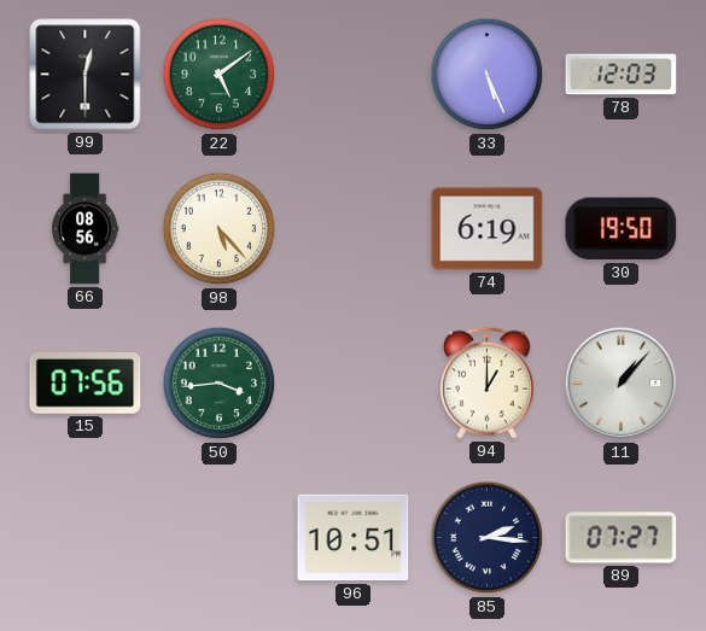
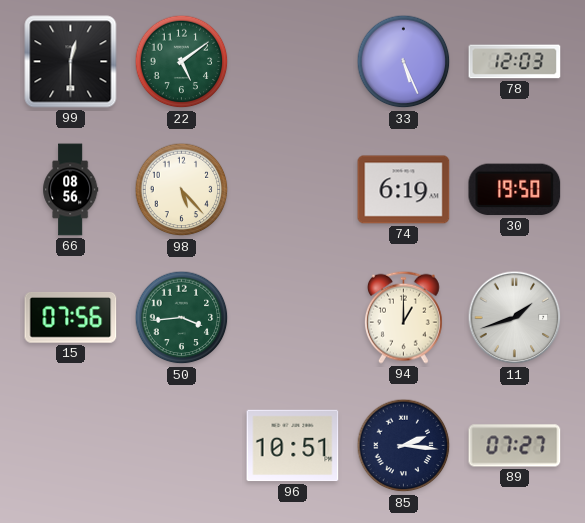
11: 1:07 -> 1:42
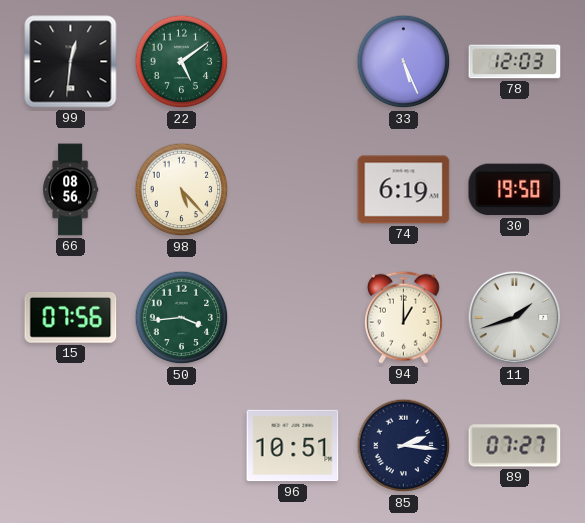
99: 12:30 -> 12:31
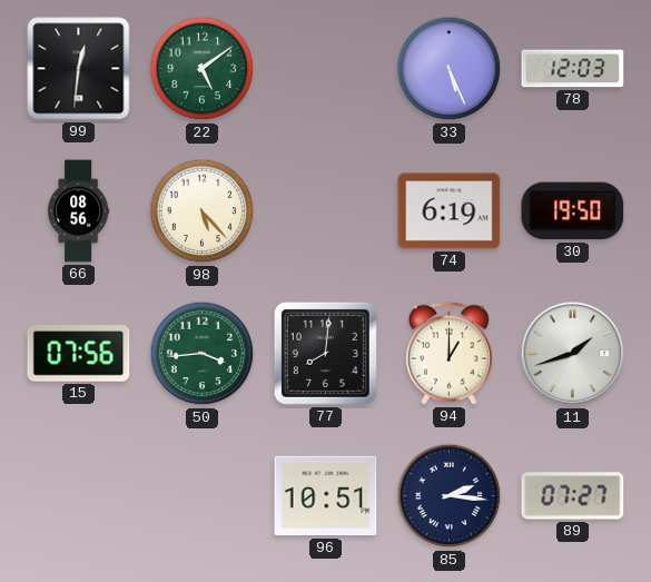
77: none -> 8:01
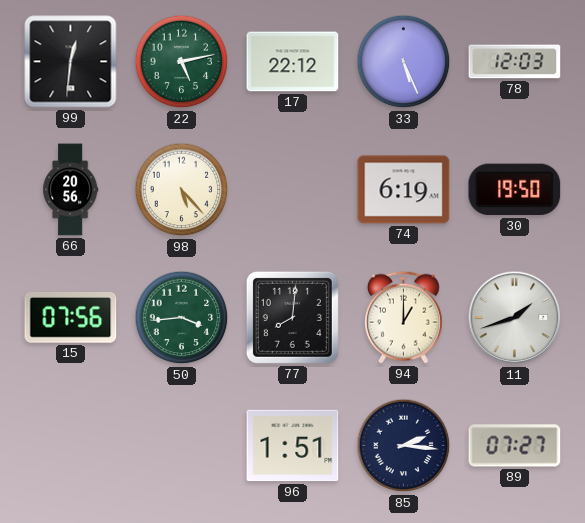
22: 5:09 -> 5:13
17: none -> 22:12
66: 08:56 -> 20:56
96: 10:51 -> 1:51
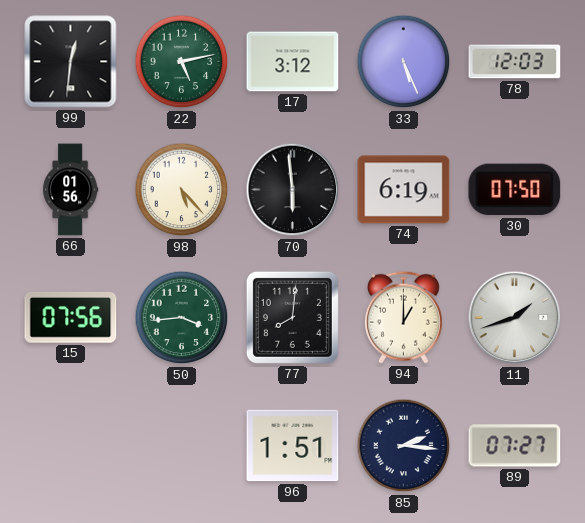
17: 22:12 -> 3:12
66: 20:56 -> 01:56
70: none -> 5:59
30: 19:50 -> 07:50
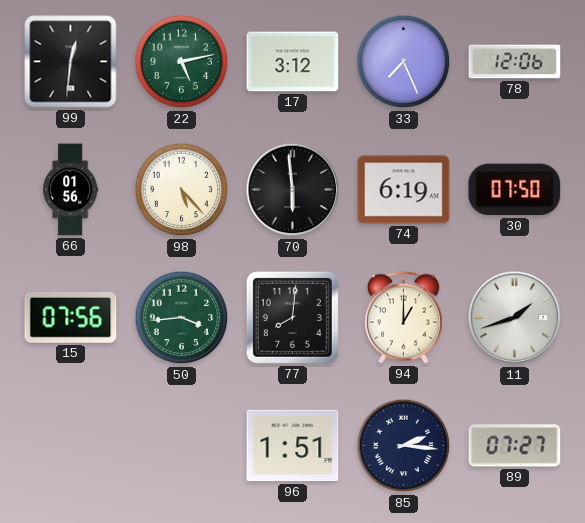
33: 5:26 -> 7:26
78: 12:03 -> 12:06
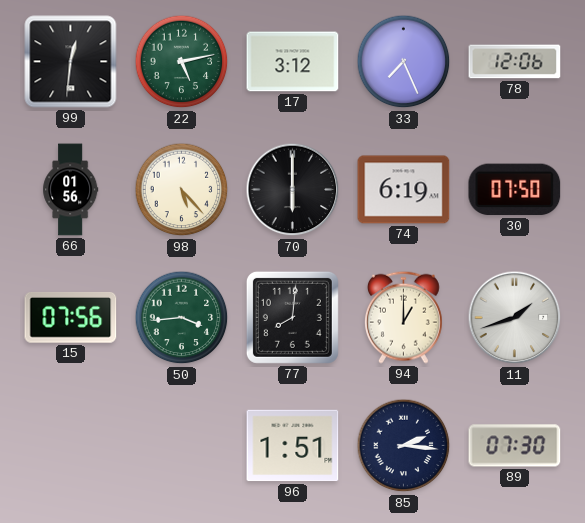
70: 5:59 -> 6:00
89: 07:27 -> 07:30
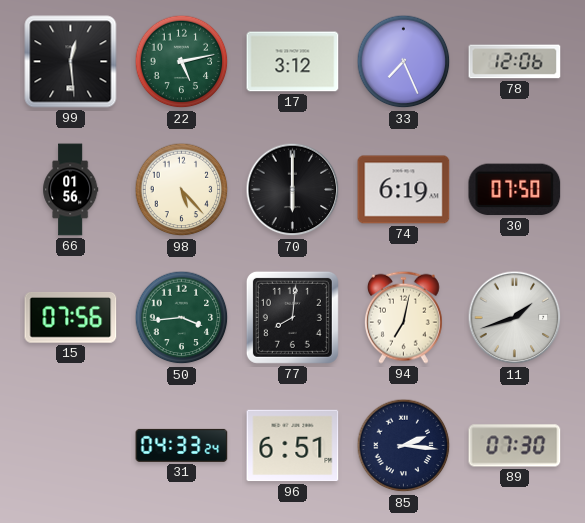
99: 12:31 -> 12:29
94: 1:00 -> 7:02
31: none -> 04:33
96: 1:51 -> 6:51
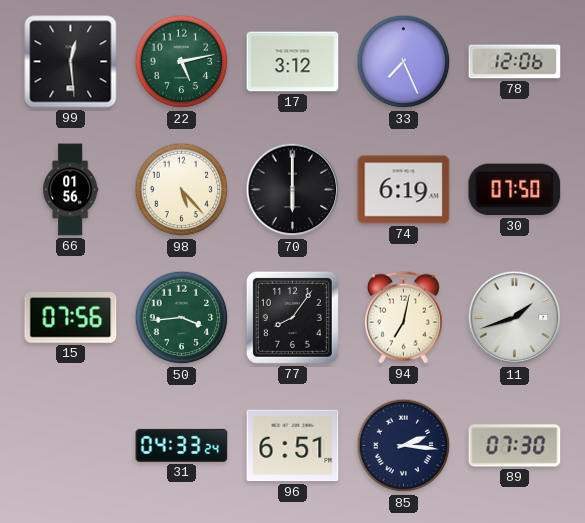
77: 8:01 -> 8:06
